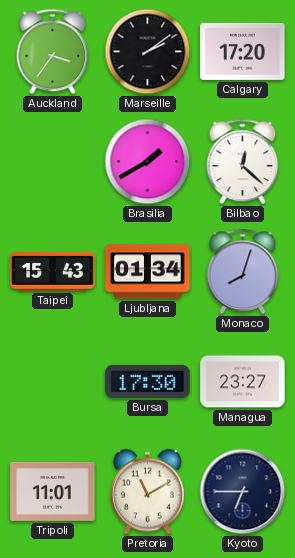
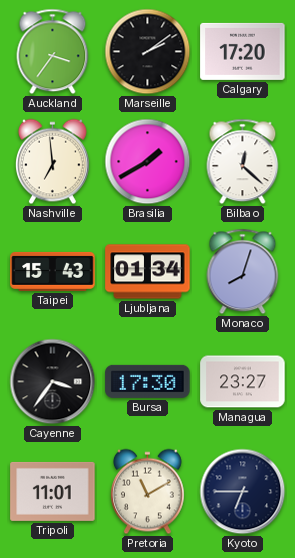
Nashville: none -> 6:59
Cayenne: none -> 3:36
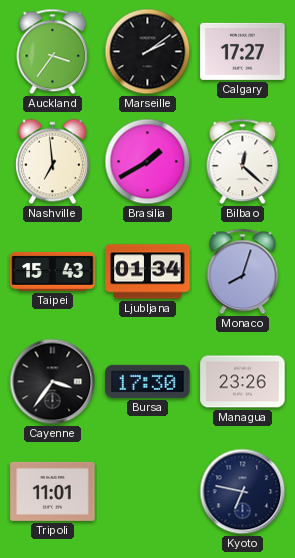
Calgary: 17:20 -> 17:27
Managua: 23:27 -> 23:26
Pretoria: 11:10 -> none
Kyoto: 6:45 -> 6:47
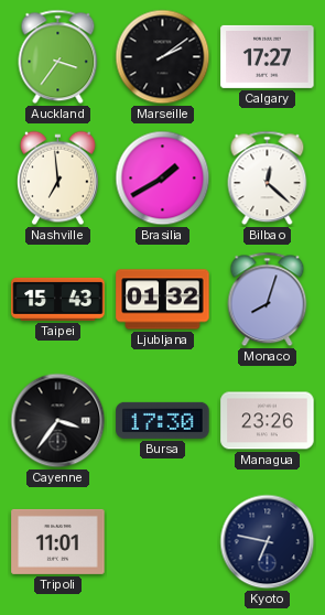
Ljubljana: 01:34 -> 01:32
